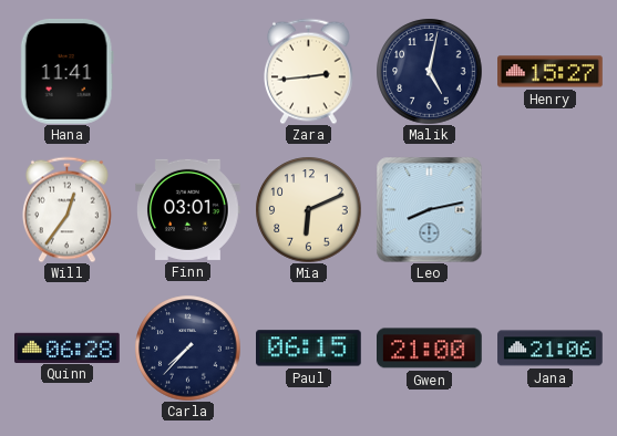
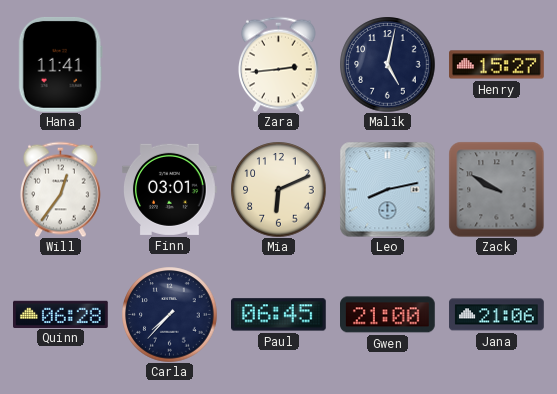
Zack: none -> 9:50
Paul: 06:15 -> 06:45
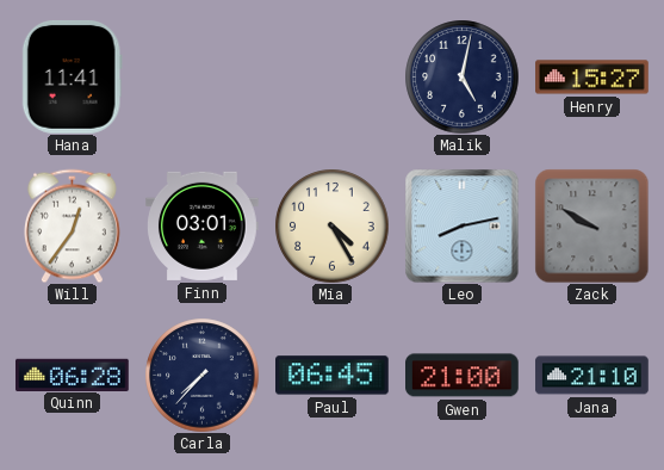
Zara: 2:44 -> none
Mia: 6:11 -> 4:25
Jana: 21:06 -> 21:10
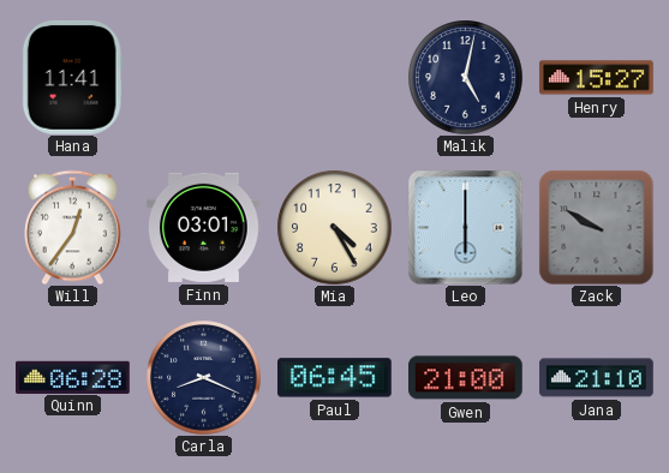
Leo: 8:13 -> 6:00
Carla: 7:37 -> 8:19
